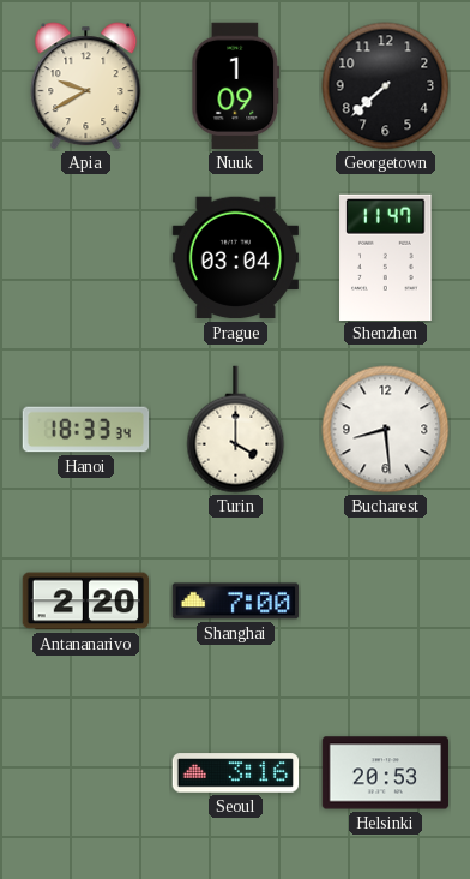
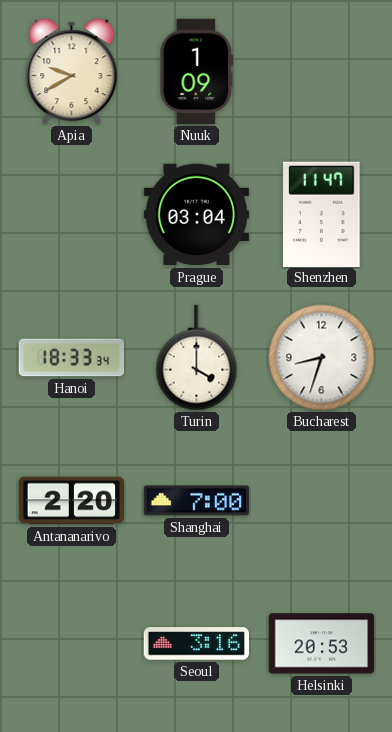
Georgetown: 7:38 -> none
Bucharest: 8:29 -> 8:33
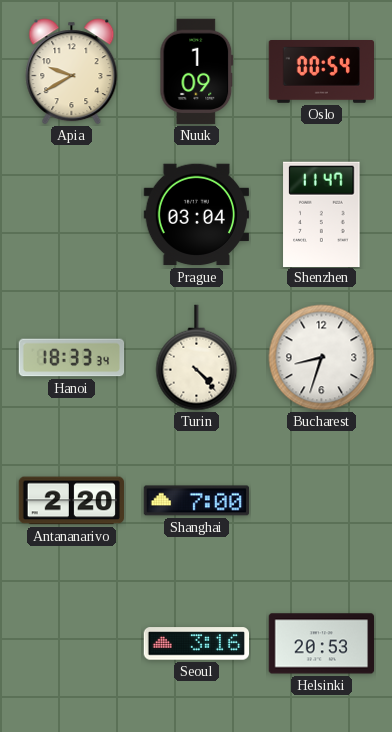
Oslo: none -> 00:54
Turin: 4:00 -> 4:23
